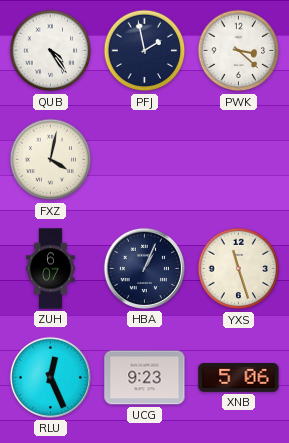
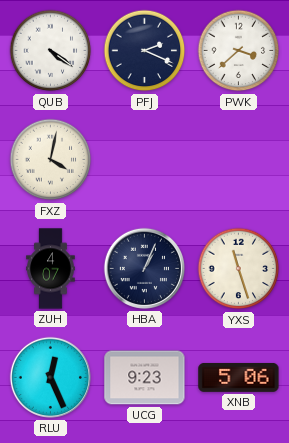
QUB: 4:24 -> 4:21
PFJ: 1:58 -> 2:19
PWK: 3:22 -> 3:38
ZUH: 6:07 -> 4:07
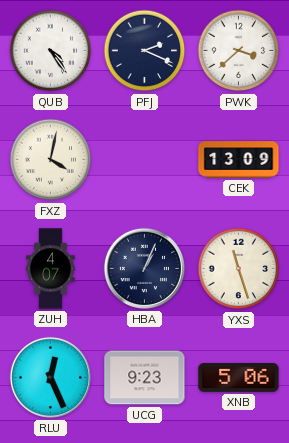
QUB: 4:21 -> 4:24
CEK: none -> 13:09
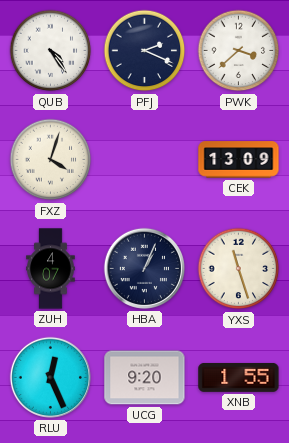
FXZ: 4:02 -> 4:03
UCG: 9:23 -> 9:20
XNB: 5:06 -> 1:55
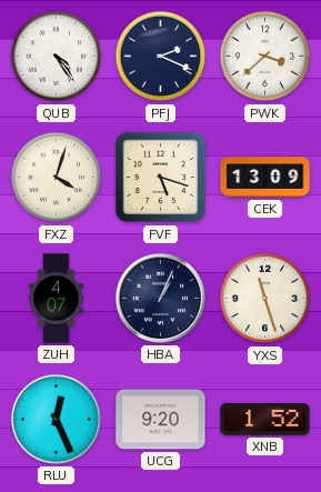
FVF: none -> 5:18
XNB: 1:55 -> 1:52
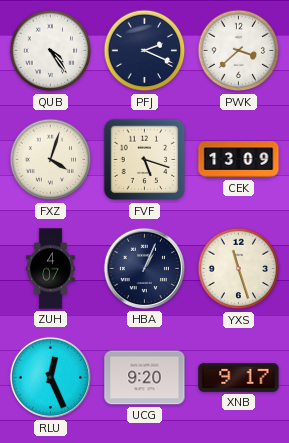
XNB: 1:52 -> 9:17
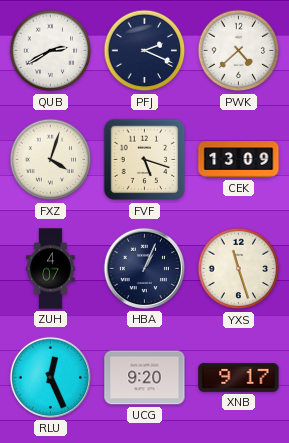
QUB: 4:24 -> 2:40
PWK: 3:38 -> 4:38
